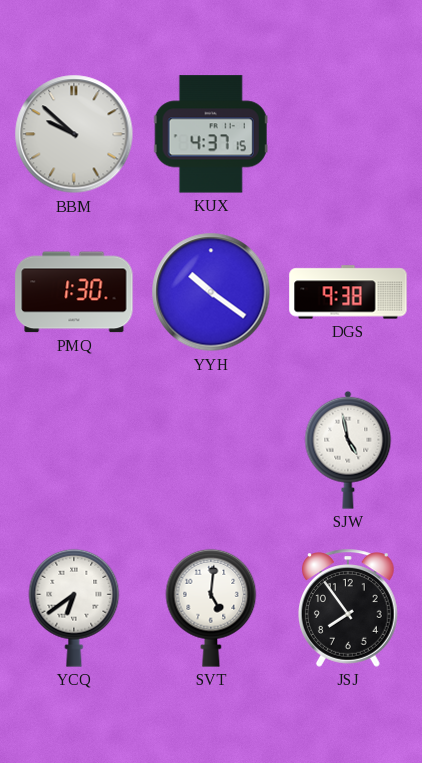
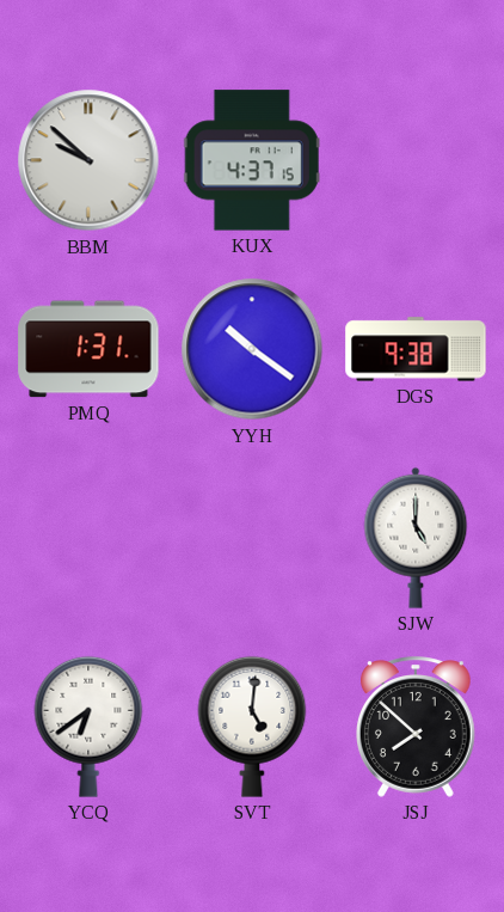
PMQ: 1:30 -> 1:31
SJW: 4:58 -> 5:00
JSJ: 7:54 -> 7:52
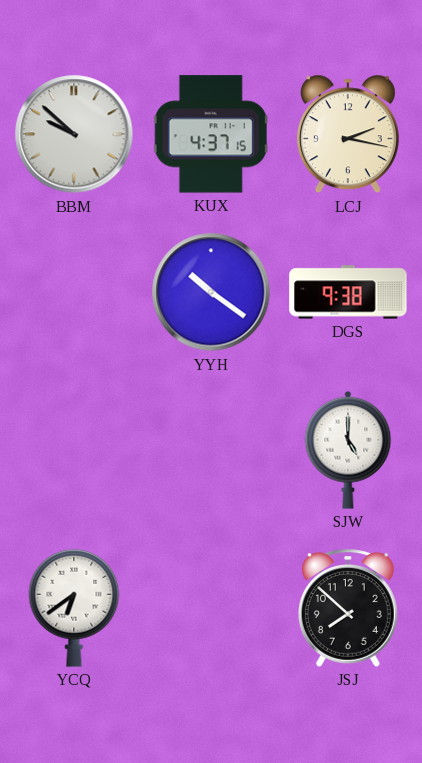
LCJ: none -> 2:17
PMQ: 1:31 -> none
SVT: 5:01 -> none
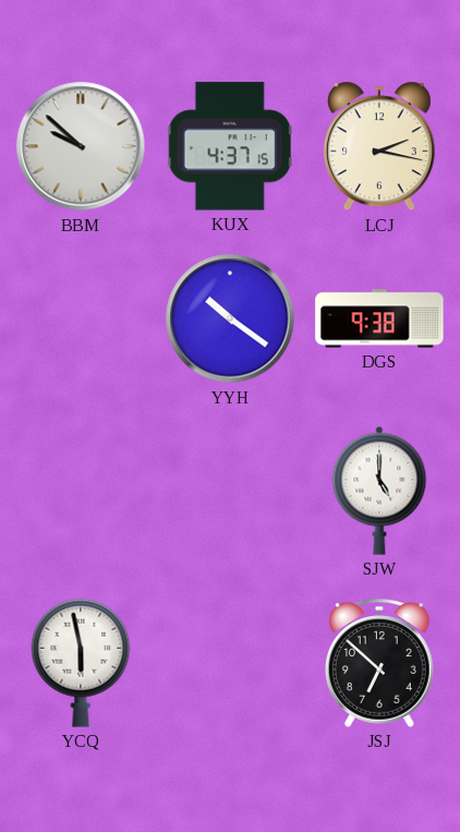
YCQ: 6:39 -> 5:58
JSJ: 7:52 -> 6:52
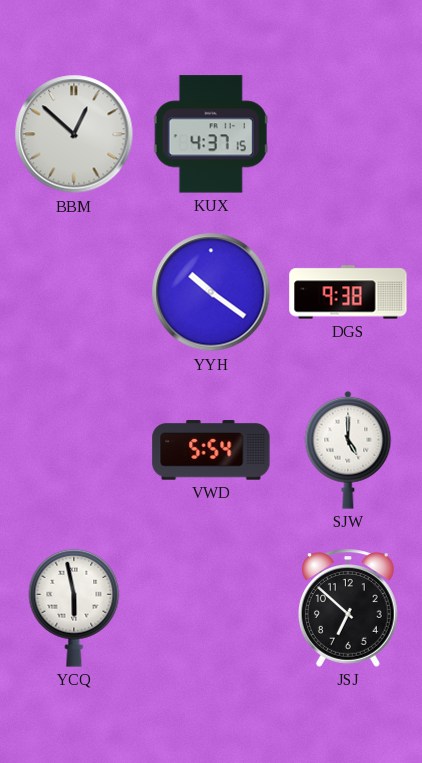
BBM: 9:52 -> 12:52
LCJ: 2:17 -> none
VWD: none -> 5:54
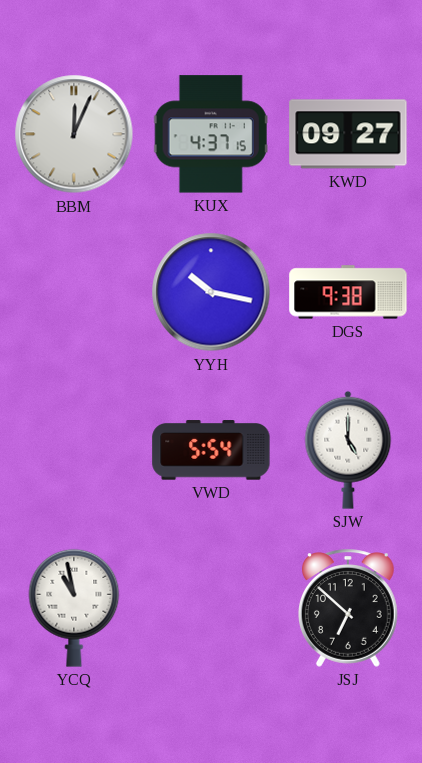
BBM: 12:52 -> 12:04
KWD: none -> 09:27
YYH: 10:21 -> 10:17
YCQ: 5:58 -> 10:58
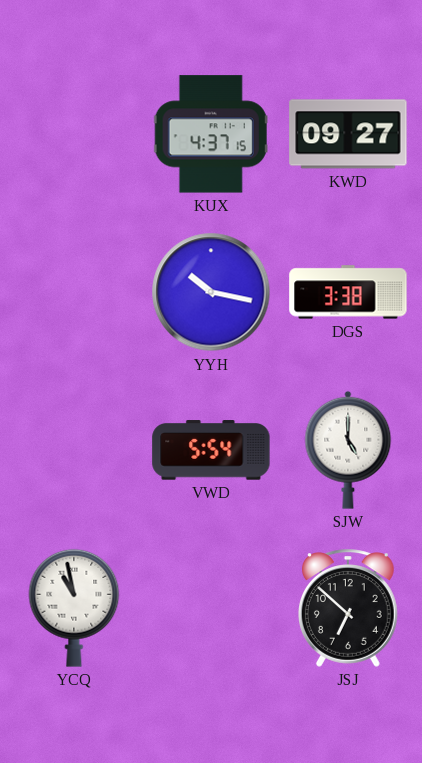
BBM: 12:04 -> none
DGS: 9:38 -> 3:38
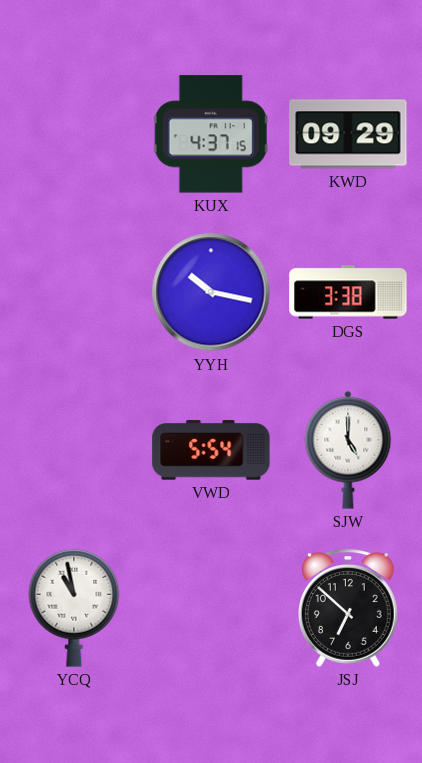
KWD: 09:27 -> 09:29
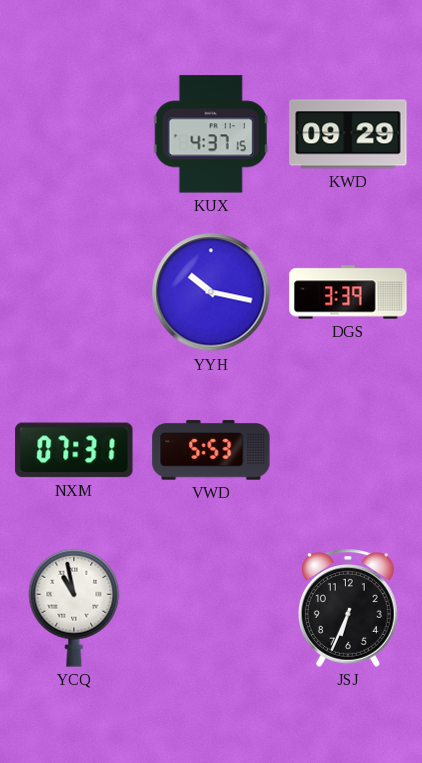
DGS: 3:38 -> 3:39
NXM: none -> 07:31
VWD: 5:54 -> 5:53
SJW: 5:00 -> none
JSJ: 6:52 -> 6:34
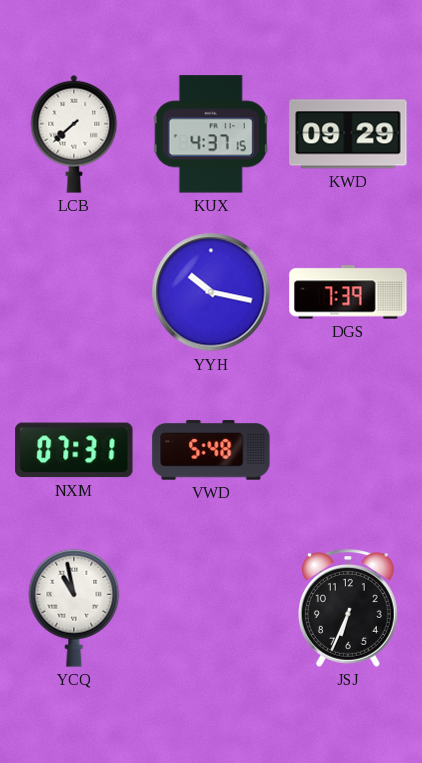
LCB: none -> 7:38
DGS: 3:39 -> 7:39
VWD: 5:53 -> 5:48
